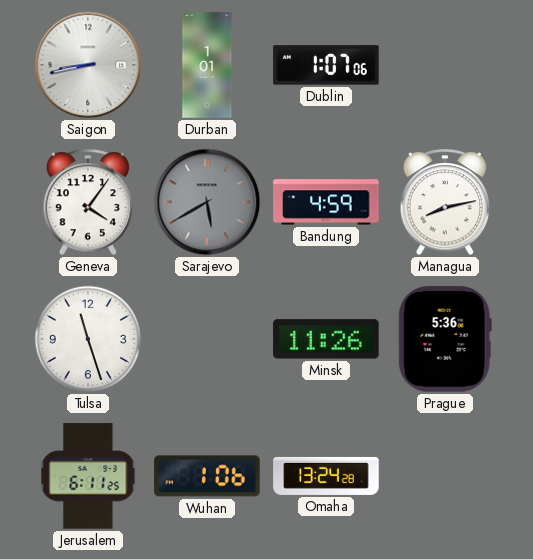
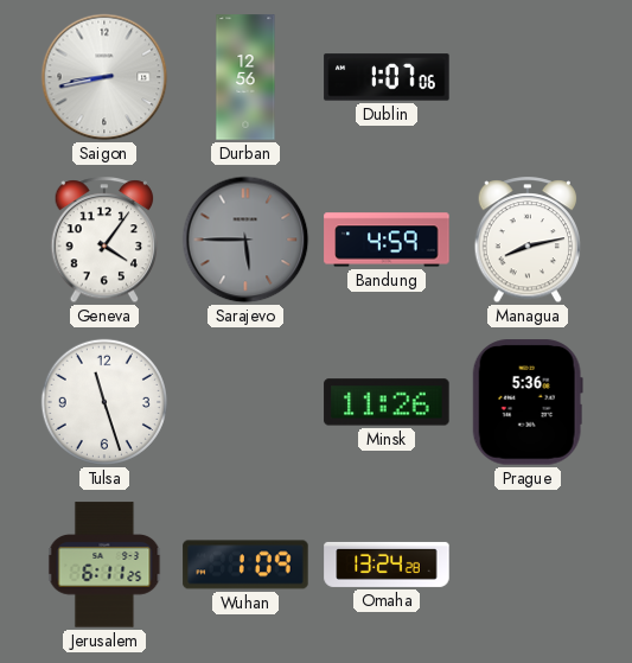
Durban: 1:01 -> 12:56
Sarajevo: 5:40 -> 5:45
Wuhan: 1:06 -> 1:09
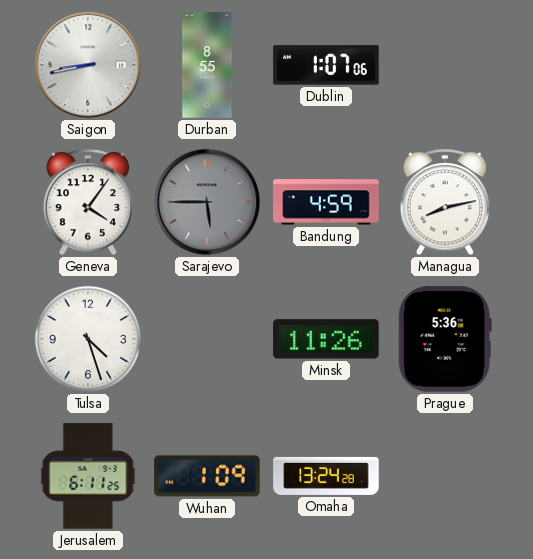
Durban: 12:56 -> 8:55
Tulsa: 11:27 -> 4:27
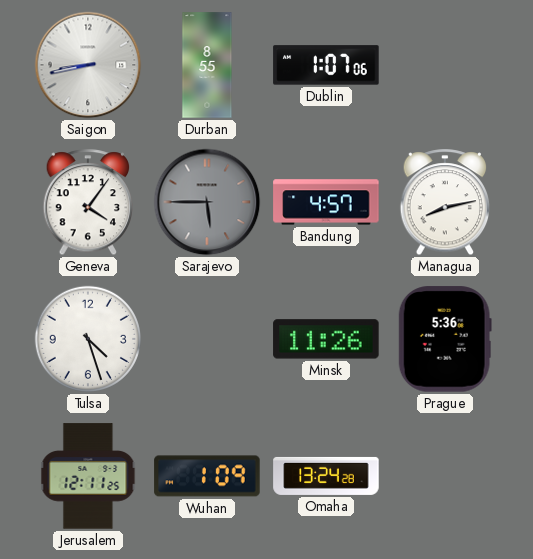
Bandung: 4:59 -> 4:57
Jerusalem: 6:11 -> 12:11
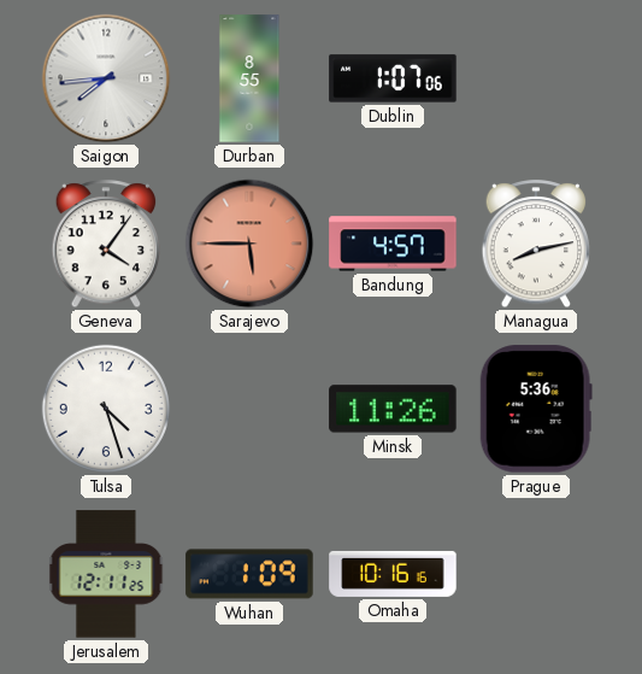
Saigon: 8:43 -> 7:44
Sarajevo dial: grey -> salmon
Omaha: 13:24 -> 10:16
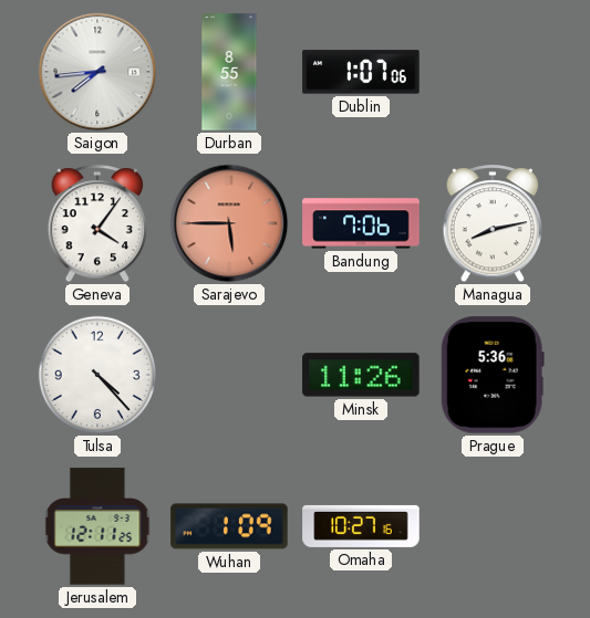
Bandung: 4:57 -> 7:06
Tulsa: 4:27 -> 4:23
Omaha: 10:16 -> 10:27
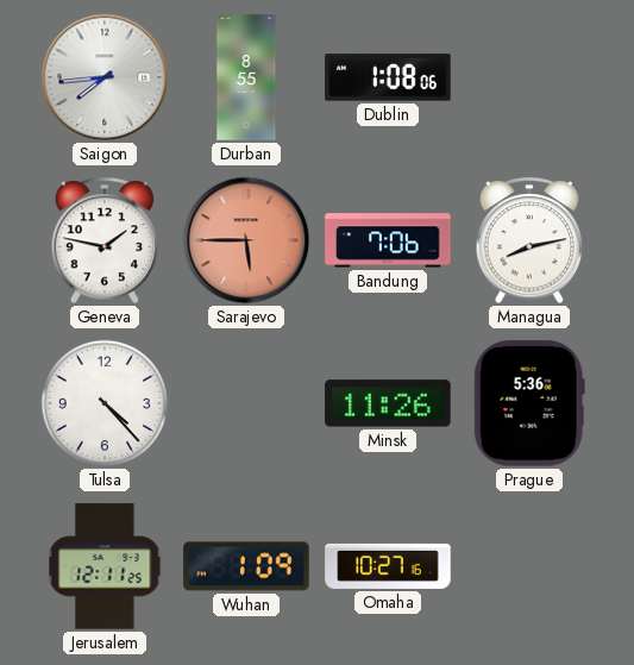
Dublin: 1:07 -> 1:08
Geneva: 4:06 -> 1:47
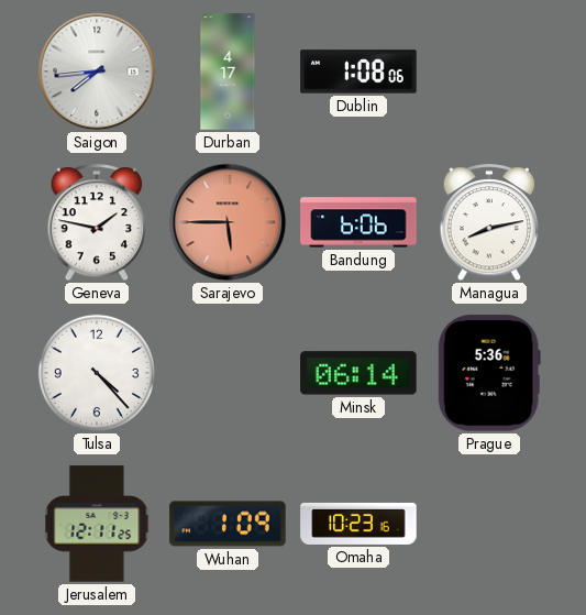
Durban: 8:55 -> 4:17
Bandung: 7:06 -> 6:06
Minsk: 11:26 -> 06:14
Omaha: 10:27 -> 10:23
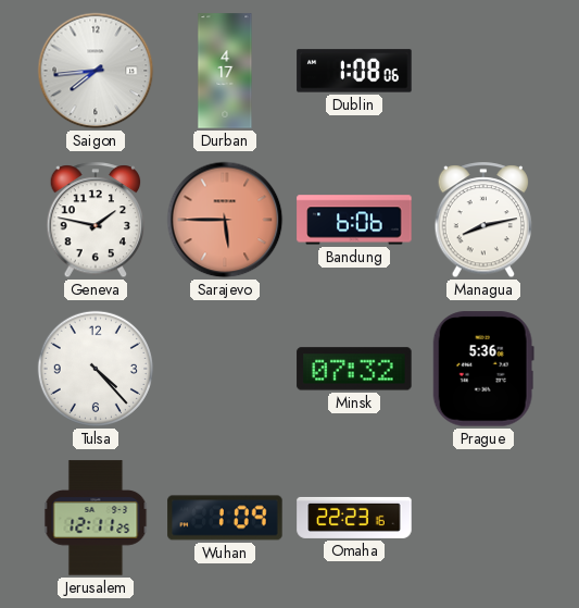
Minsk: 06:14 -> 07:32
Omaha: 10:23 -> 22:23
